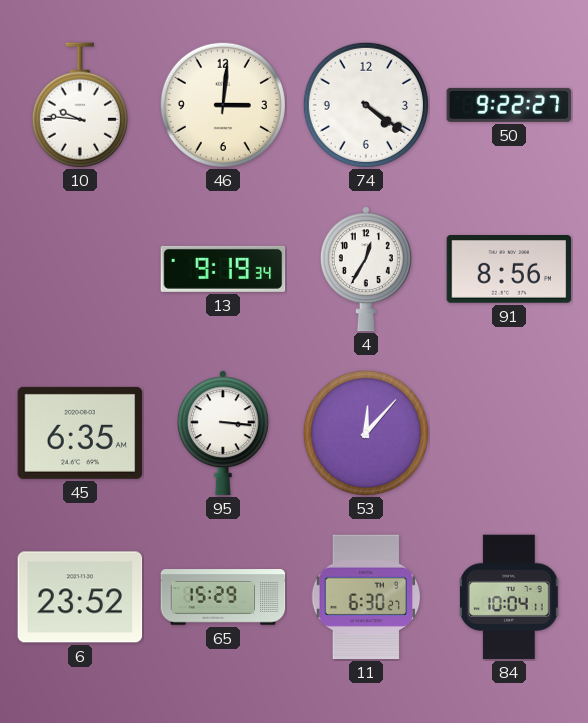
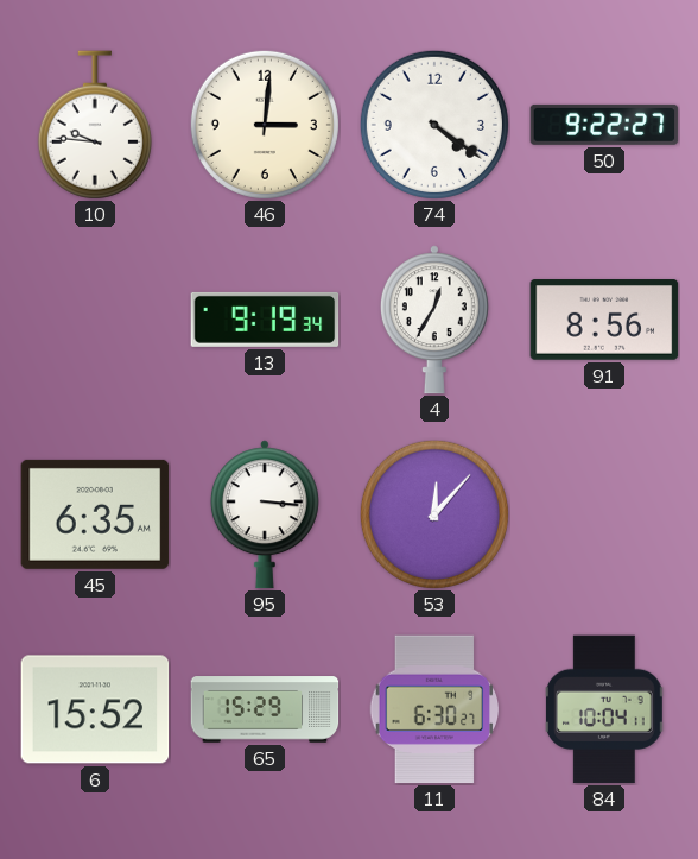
6: 23:52 -> 15:52
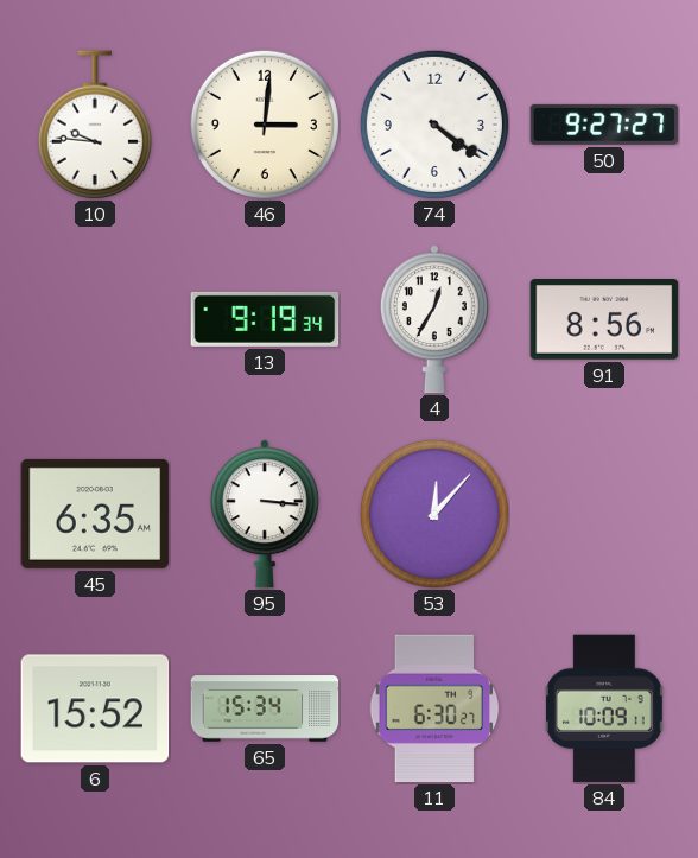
50: 9:22 -> 9:27
65: 15:29 -> 15:34
84: 10:04 -> 10:09
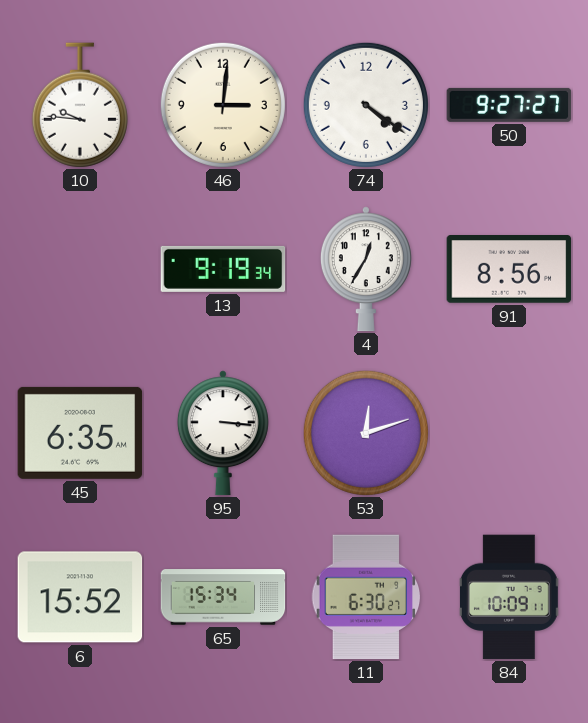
53: 12:07 -> 12:12
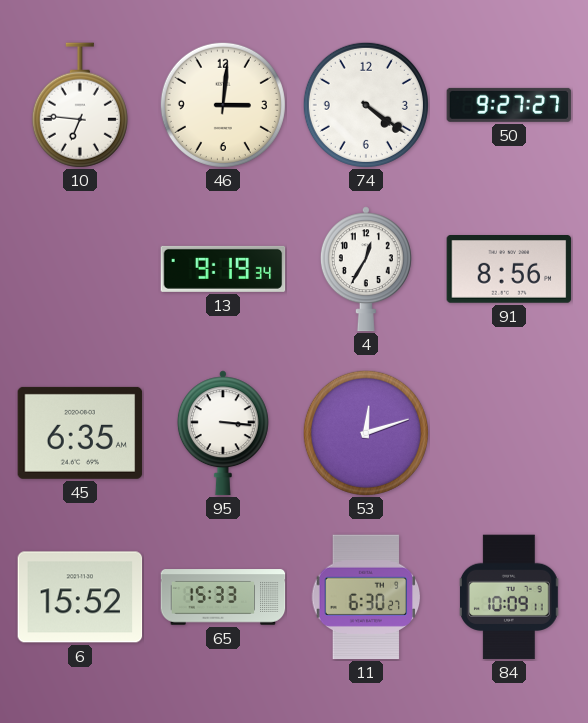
10: 9:46 -> 6:46
65: 15:34 -> 15:33
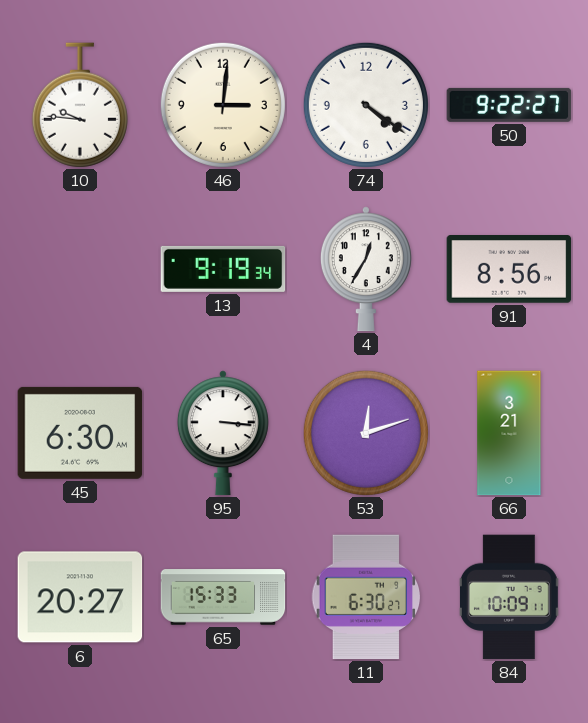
10: 6:46 -> 9:46
50: 9:27 -> 9:22
45: 6:35 -> 6:30
66: none -> 3:21
6: 15:52 -> 20:27
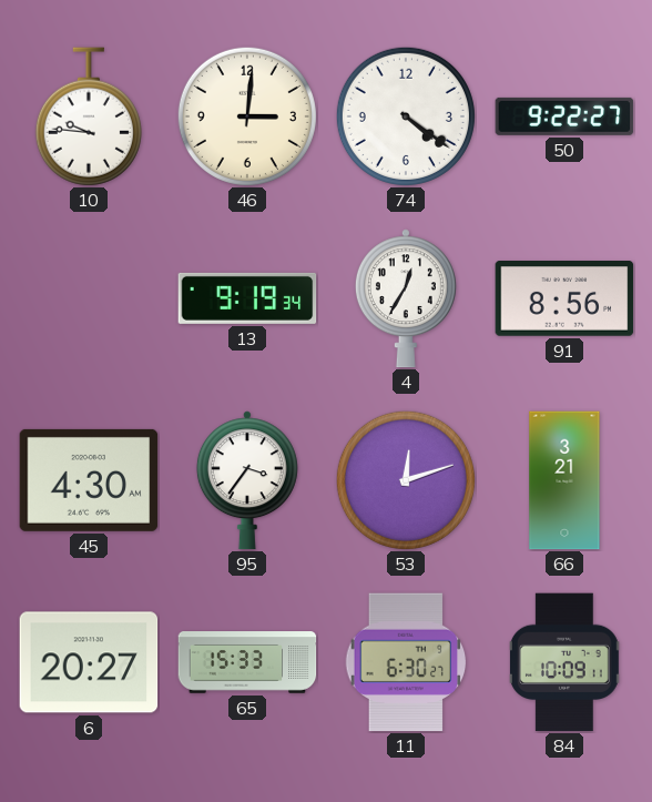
45: 6:30 -> 4:30
95: 3:16 -> 3:36
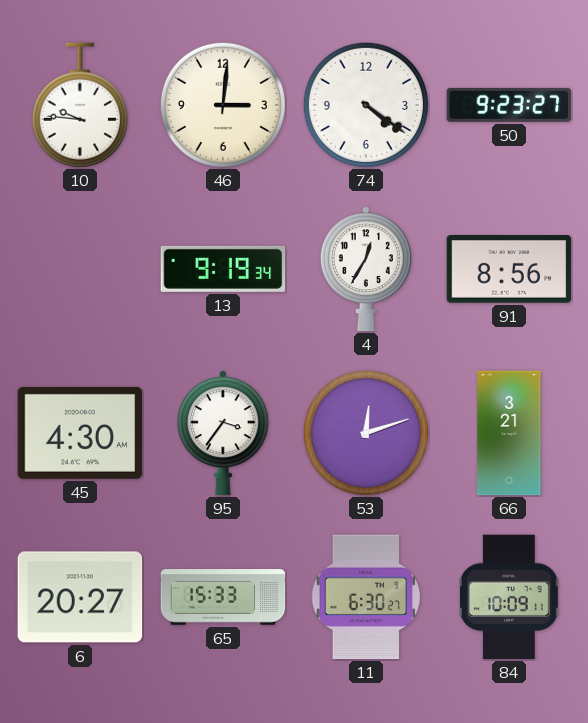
50: 9:22 -> 9:23
